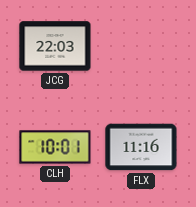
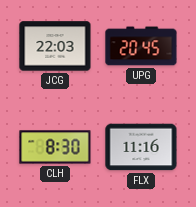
UPG: none -> 20:45
CLH: 10:01 -> 8:30
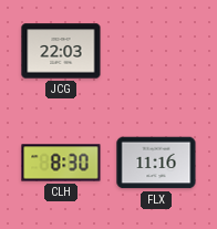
UPG: 20:45 -> none
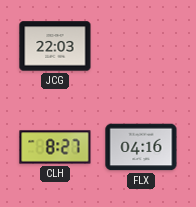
CLH: 8:30 -> 8:27
FLX: 11:16 -> 04:16
